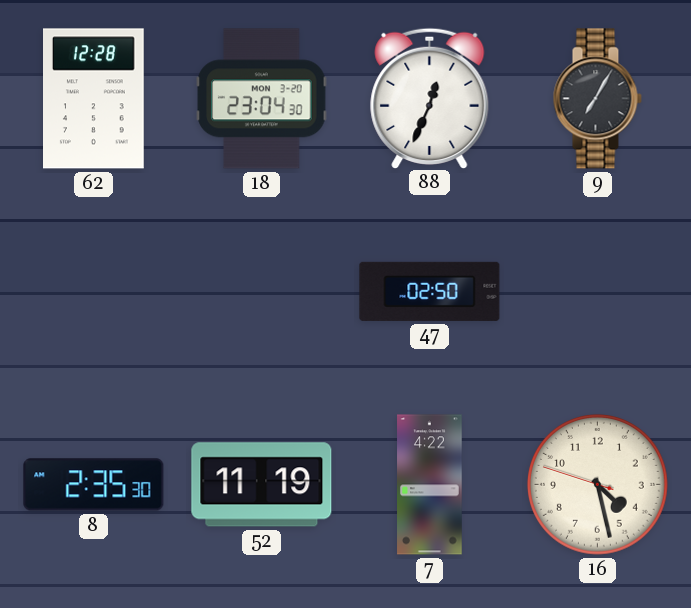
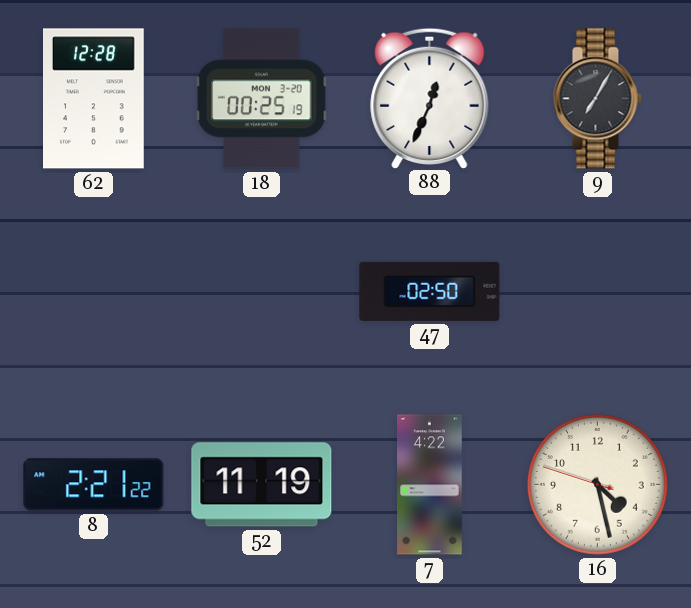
18: 23:04 -> 00:25
8: 2:35 -> 2:21
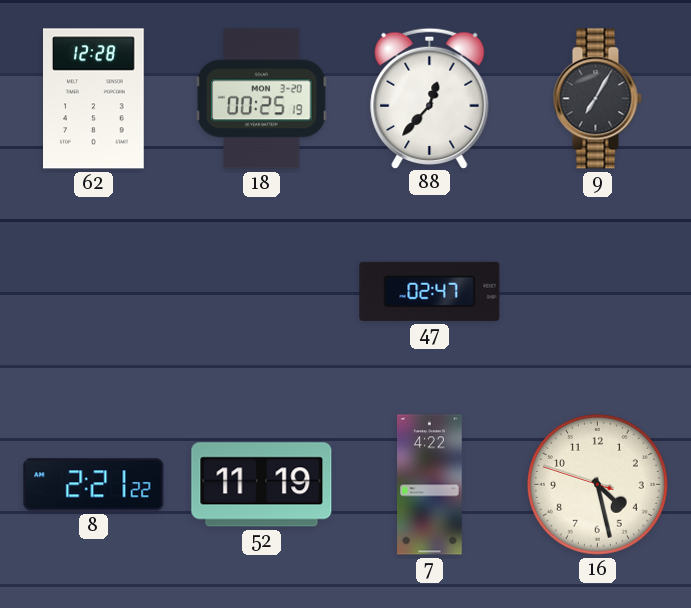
88: 12:34 -> 12:37
47: 02:50 -> 02:47
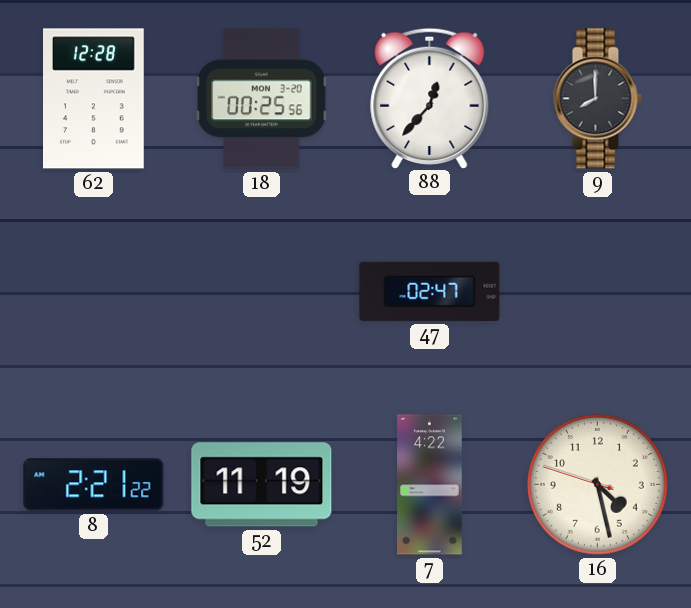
18: 00:25:19 -> 00:25:56
9: 7:05 -> 8:00
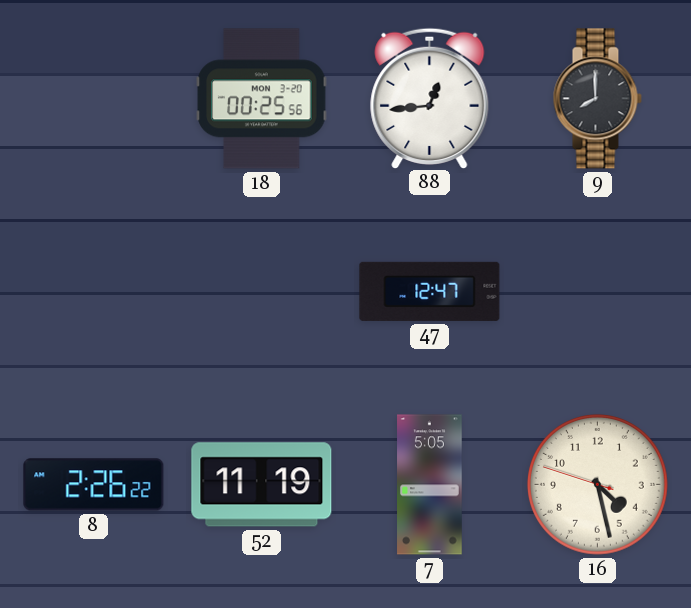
62: 12:28 -> none
88: 12:37 -> 12:44
47: 02:47 -> 12:47
8: 2:21 -> 2:26
7: 4:22 -> 5:05
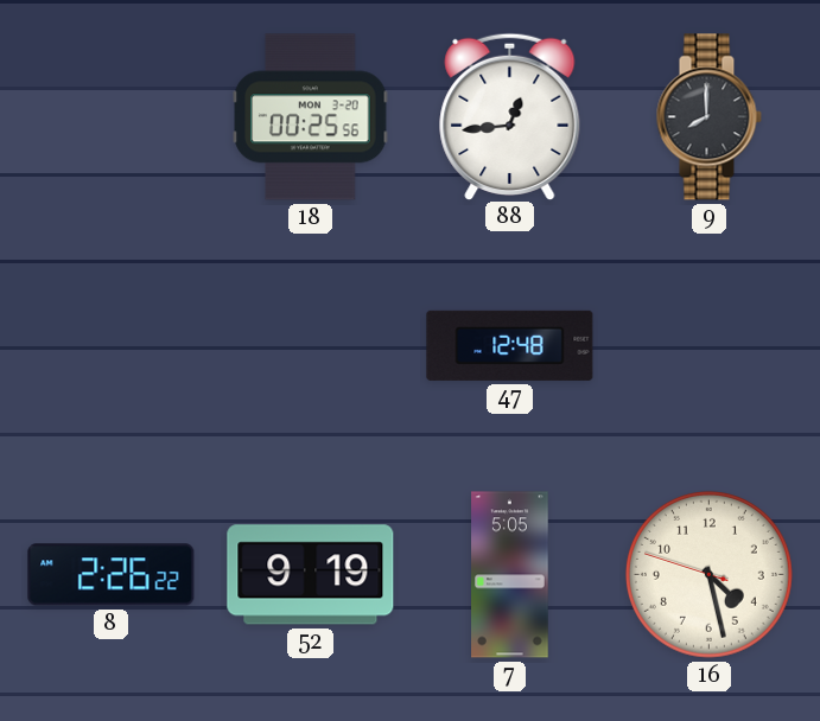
47: 12:47 -> 12:48
52: 11:19 -> 9:19
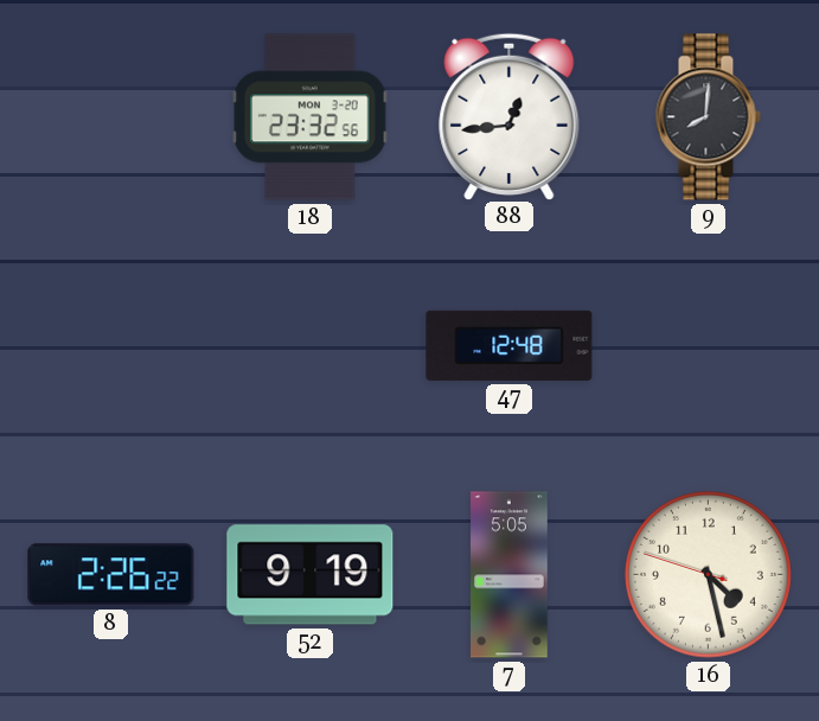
18: 00:25 -> 23:32
9: 8:00 -> 8:01
